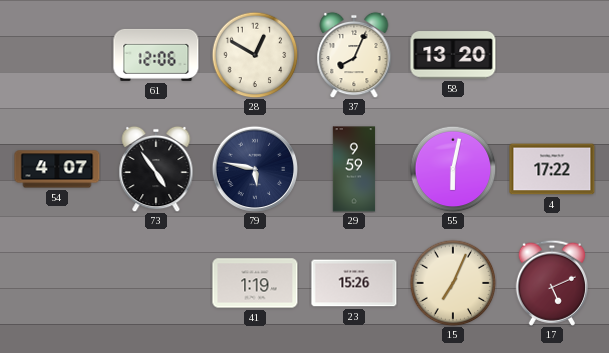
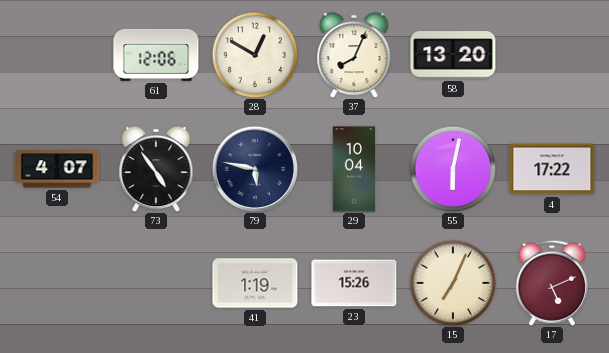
29: 9:59 -> 10:04
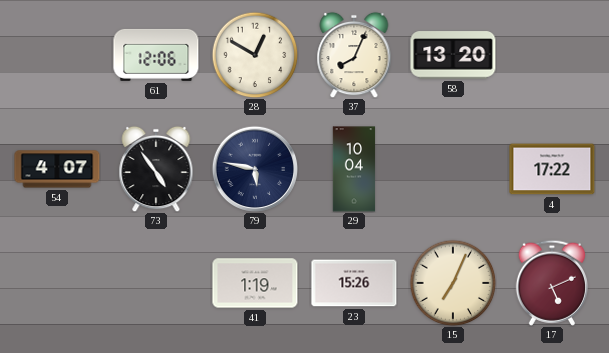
55: 6:02 -> none
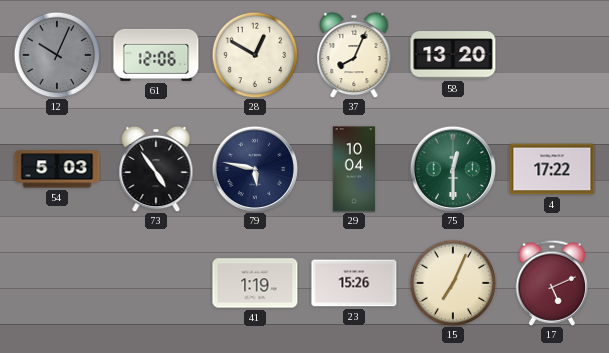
12: none -> 10:04
54: 4:07 -> 5:03
75: none -> 12:30
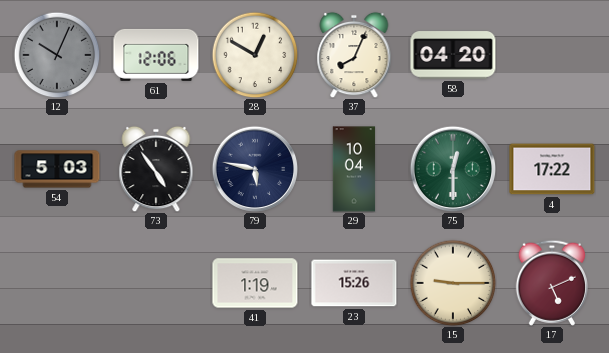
58: 13:20 -> 04:20
15: 7:04 -> 9:15
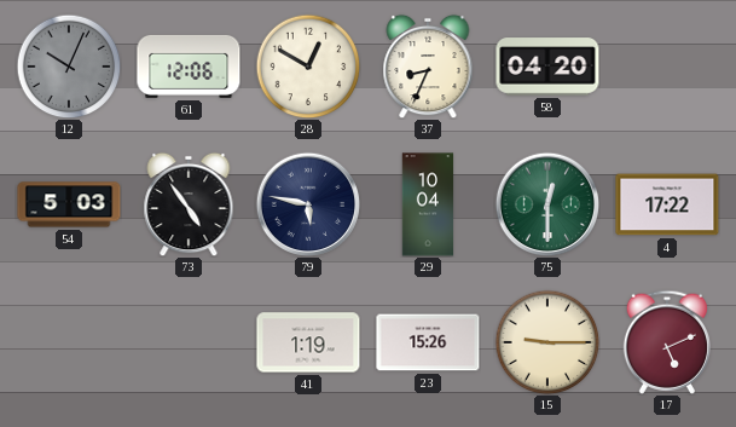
37: 8:04 -> 8:34
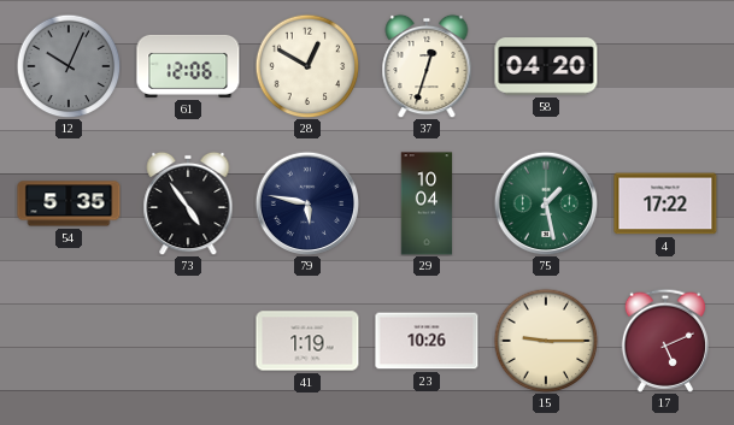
37: 8:34 -> 12:33
54: 5:03 -> 5:35
75: 12:30 -> 1:28
23: 15:26 -> 10:26
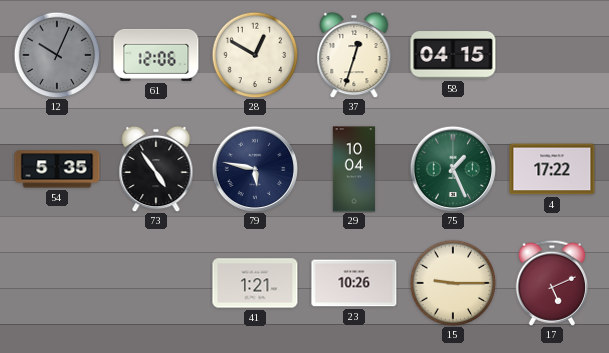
58: 04:20 -> 04:15
75: 1:28 -> 1:26
41: 1:19 -> 1:21
